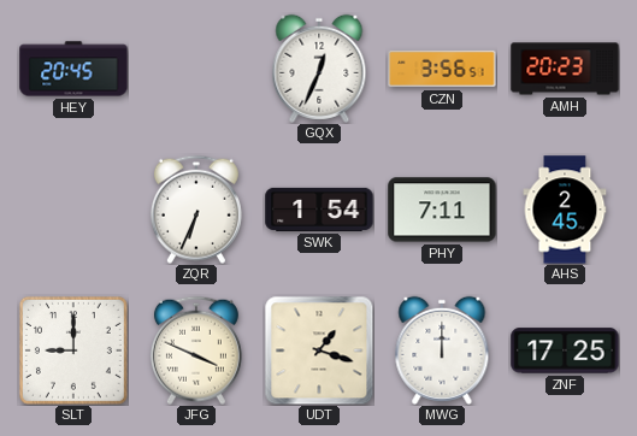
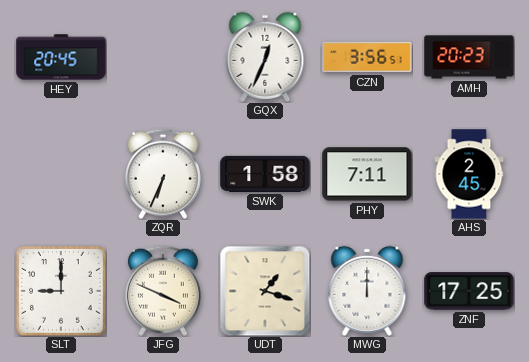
SWK: 1:54 -> 1:58
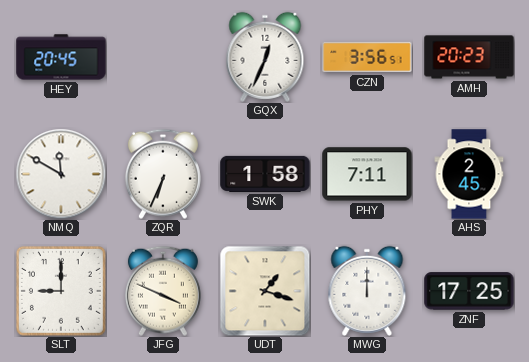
NMQ: none -> 11:50
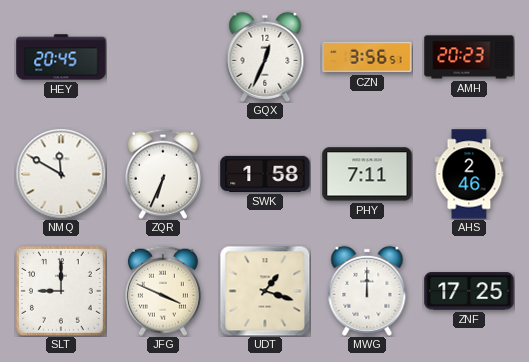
AHS: 2:45 -> 2:46
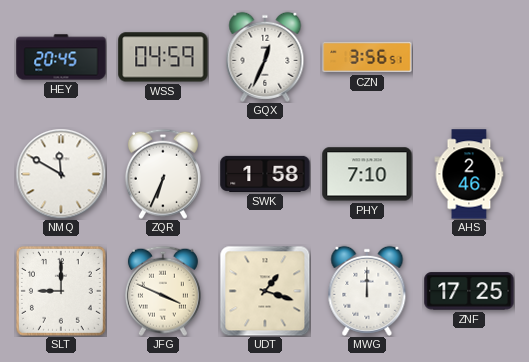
WSS: none -> 04:59
AMH: 20:23 -> none
PHY: 7:11 -> 7:10
